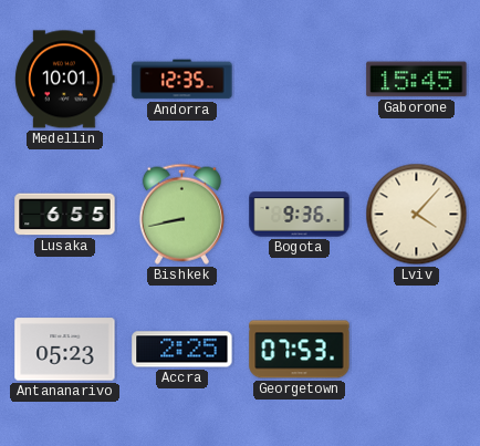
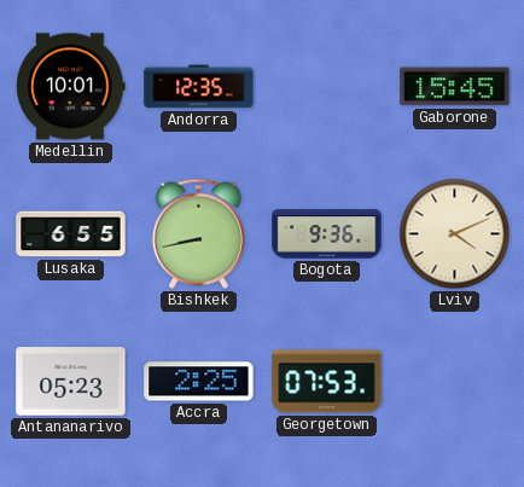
Lviv: 4:07 -> 4:11
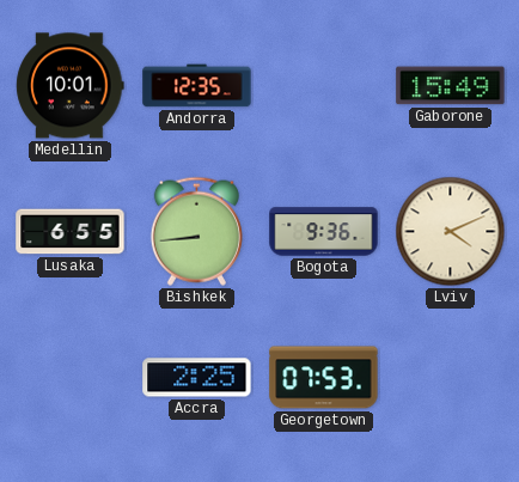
Gaborone: 15:45 -> 15:49
Bishkek: 8:43 -> 8:44
Antananarivo: 05:23 -> none
